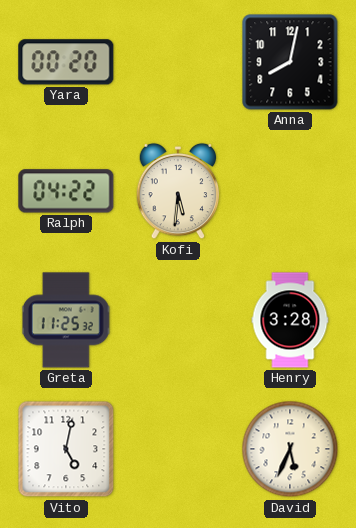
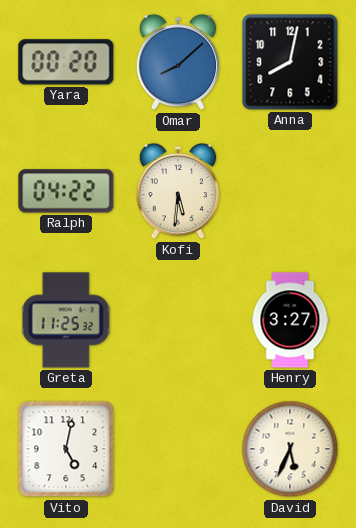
Omar: none -> 8:08
Henry: 3:28 -> 3:27
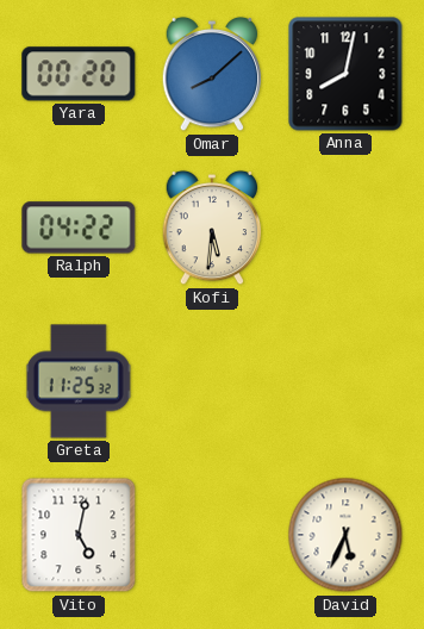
Henry: 3:27 -> none
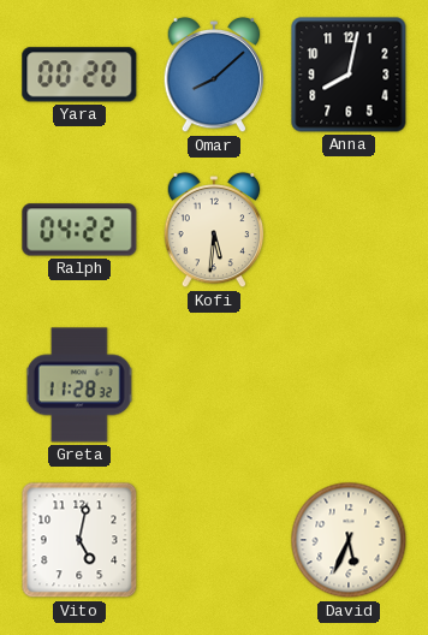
Greta: 11:25 -> 11:28
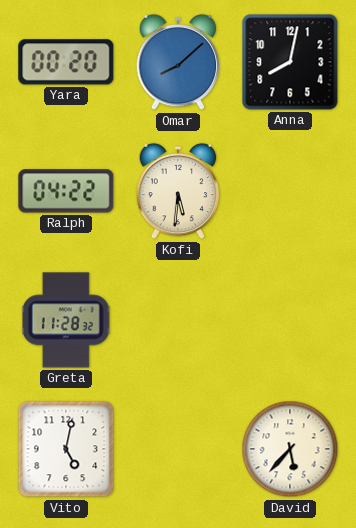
David: 5:34 -> 5:37
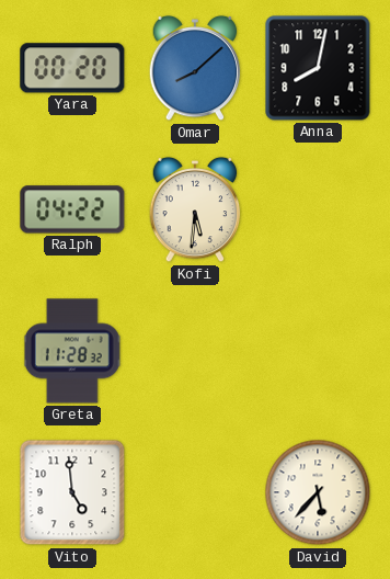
Vito: 5:02 -> 4:59
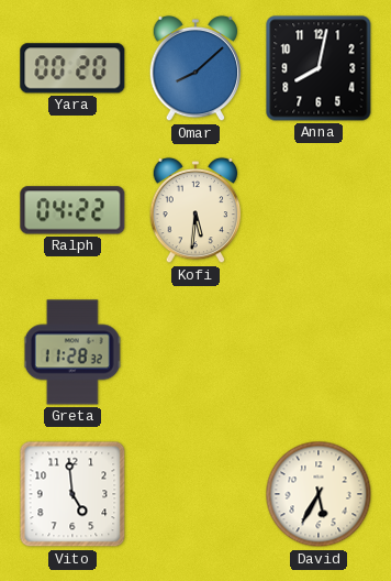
David: 5:37 -> 5:35
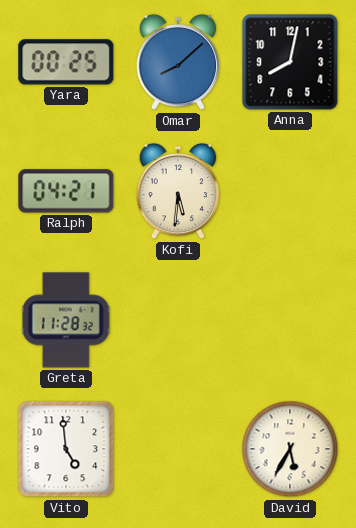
Yara: 00:20 -> 00:25
Ralph: 04:22 -> 04:21
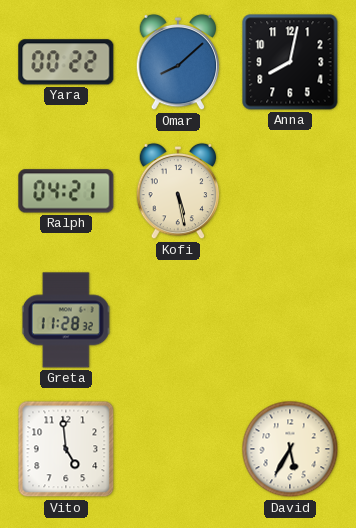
Yara: 00:25 -> 00:22
Kofi: 5:31 -> 5:28
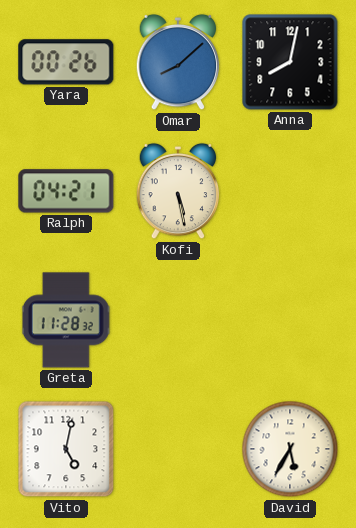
Yara: 00:22 -> 00:26
Vito: 4:59 -> 5:02
